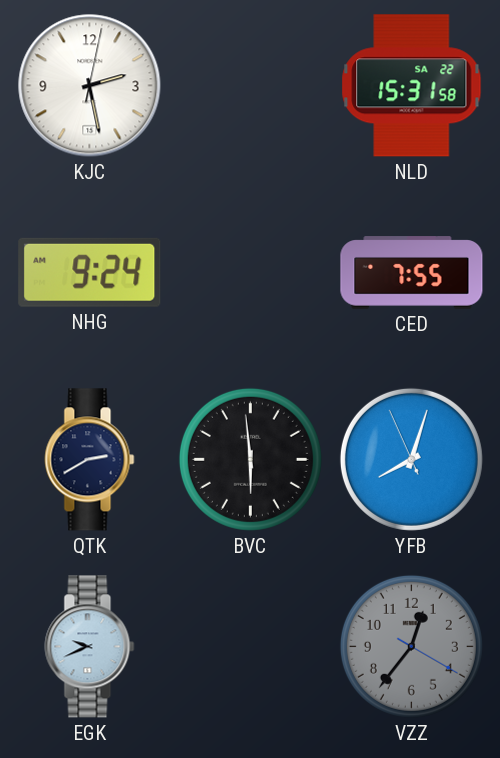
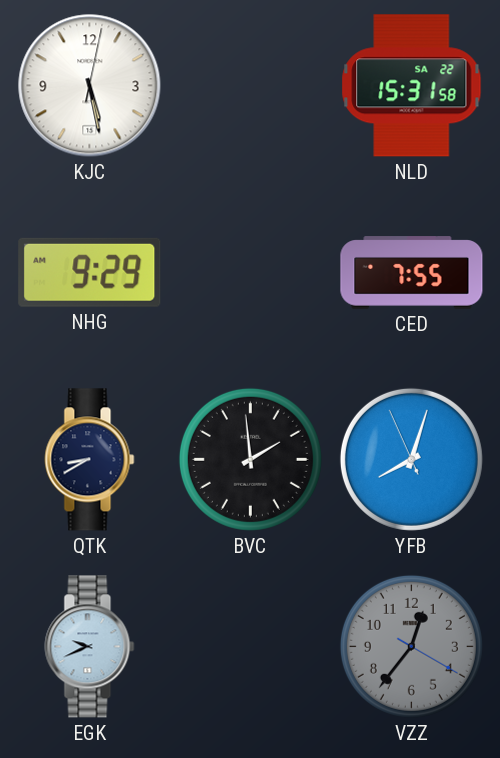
KJC: 2:28 -> 5:28
NHG: 9:24 -> 9:29
QTK: 2:40 -> 8:40
BVC: 5:59 -> 1:59
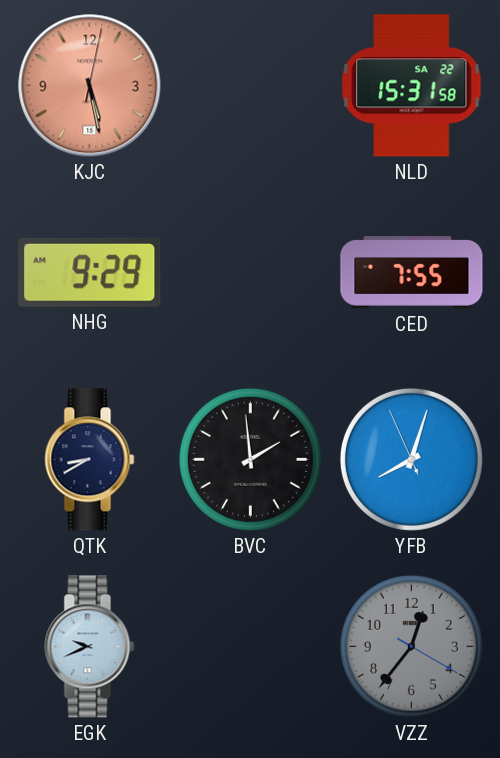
KJC dial: white -> salmon
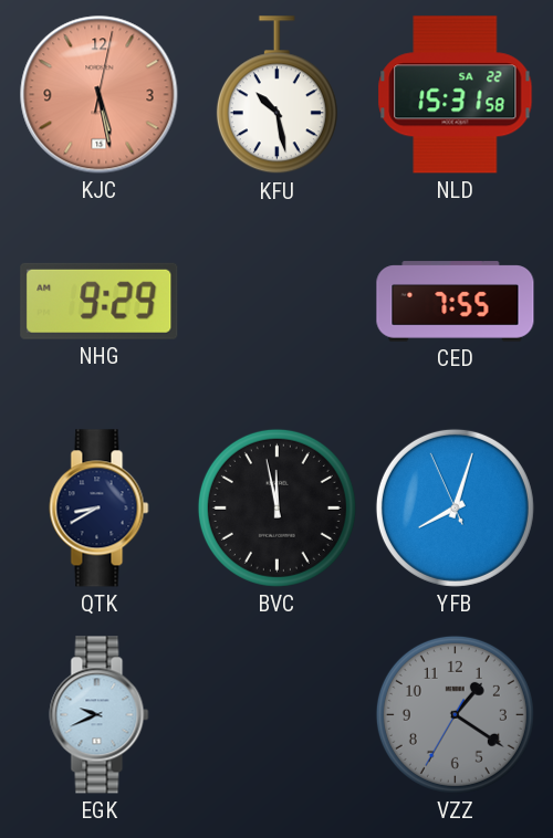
KFU: none -> 10:28
BVC: 1:59 -> 11:58
VZZ: 12:36 -> 1:20
